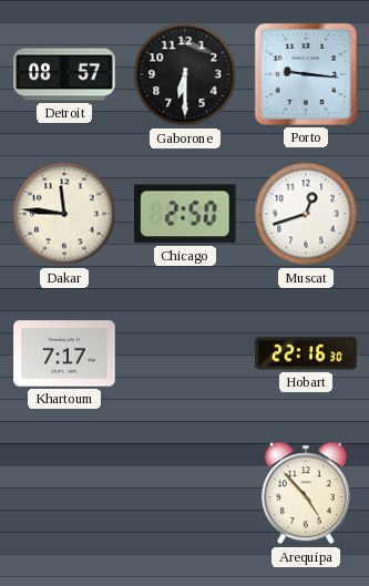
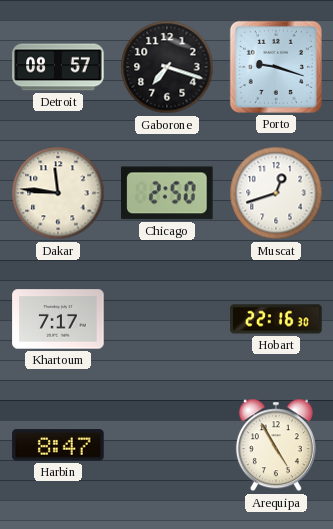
Gaborone: 6:30 -> 7:18
Porto: 9:16 -> 9:18
Harbin: none -> 8:47
Arequipa: 4:53 -> 4:55
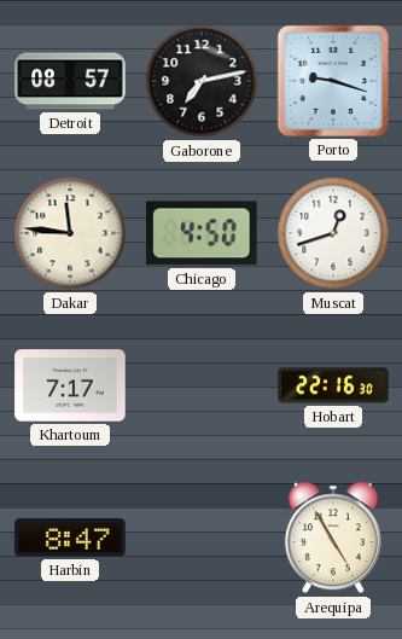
Gaborone: 7:18 -> 7:13
Chicago: 2:50 -> 4:50
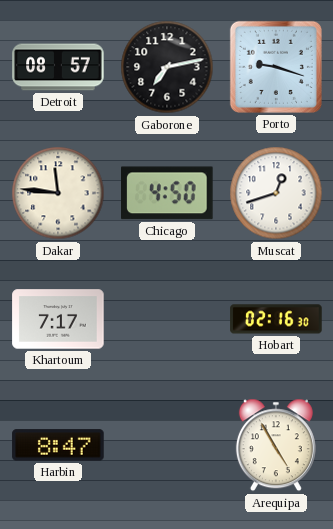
Hobart: 22:16 -> 02:16
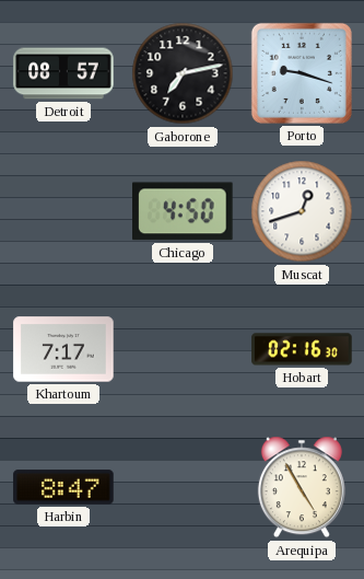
Dakar: 11:46 -> none
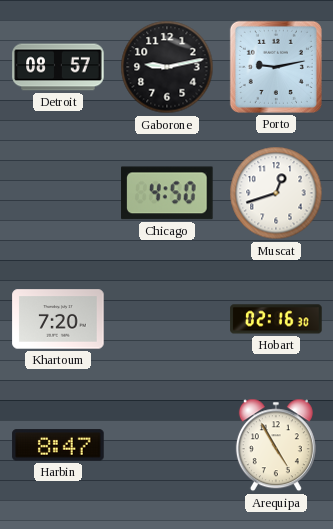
Gaborone: 7:13 -> 9:13
Porto: 9:18 -> 9:13
Khartoum: 7:17 -> 7:20
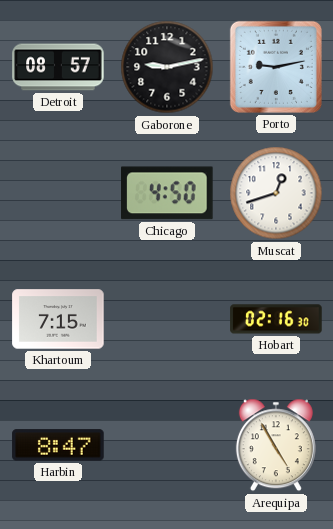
Khartoum: 7:20 -> 7:15
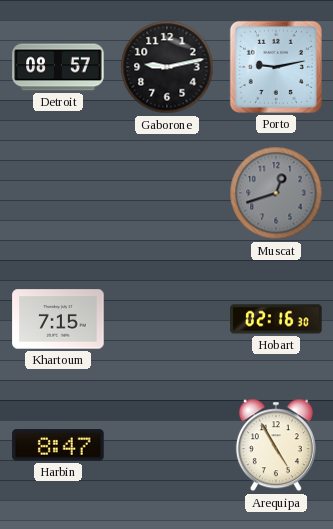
Chicago: 4:50 -> none
Muscat dial: white -> grey
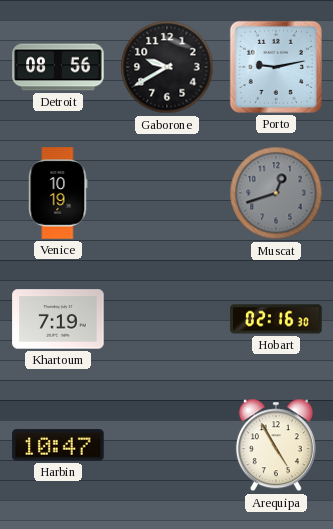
Detroit: 08:57 -> 08:56
Gaborone: 9:13 -> 9:40
Venice: none -> 10:19
Khartoum: 7:15 -> 7:19
Harbin: 8:47 -> 10:47
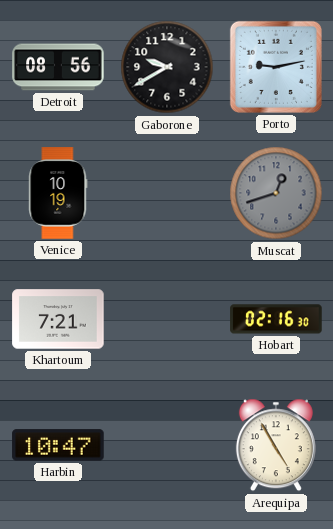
Khartoum: 7:19 -> 7:21
